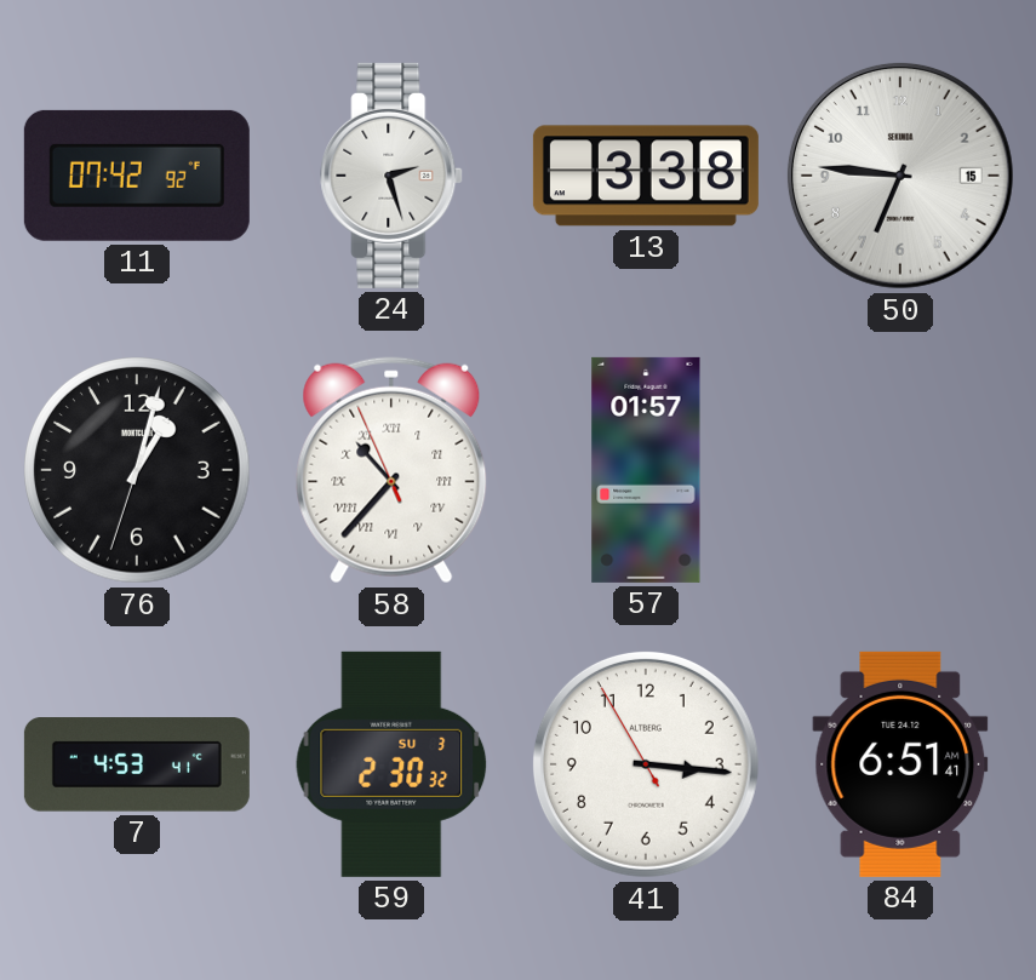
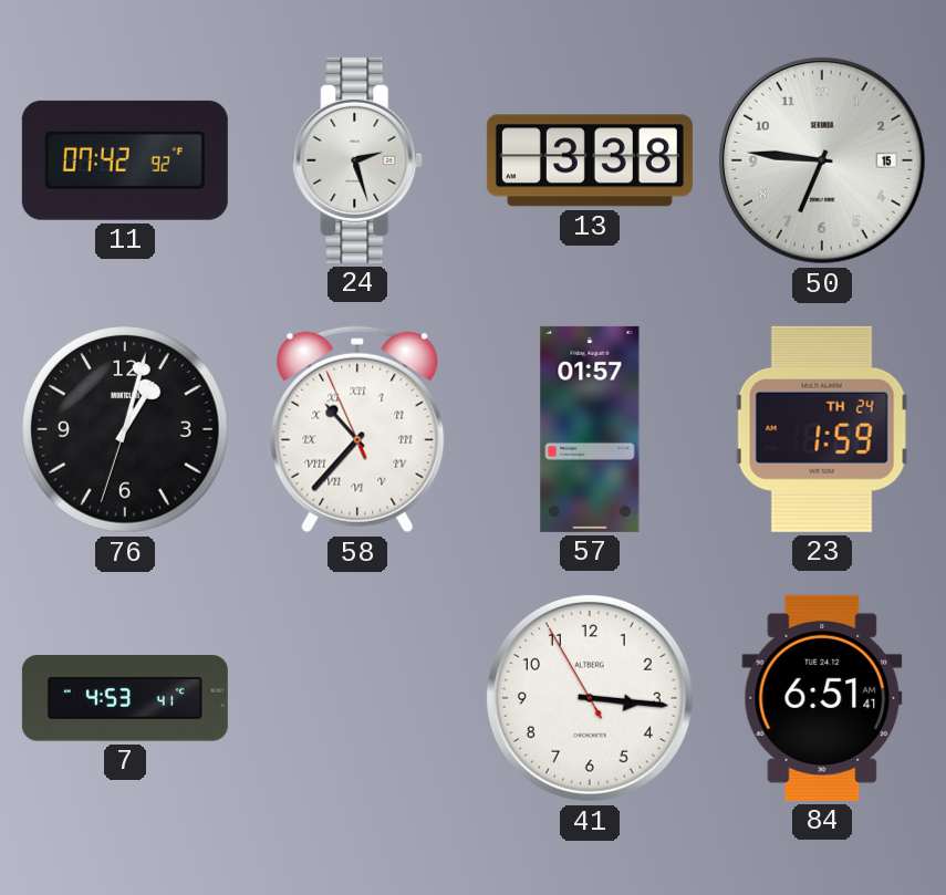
23: none -> 1:59
59: 2:30 -> none
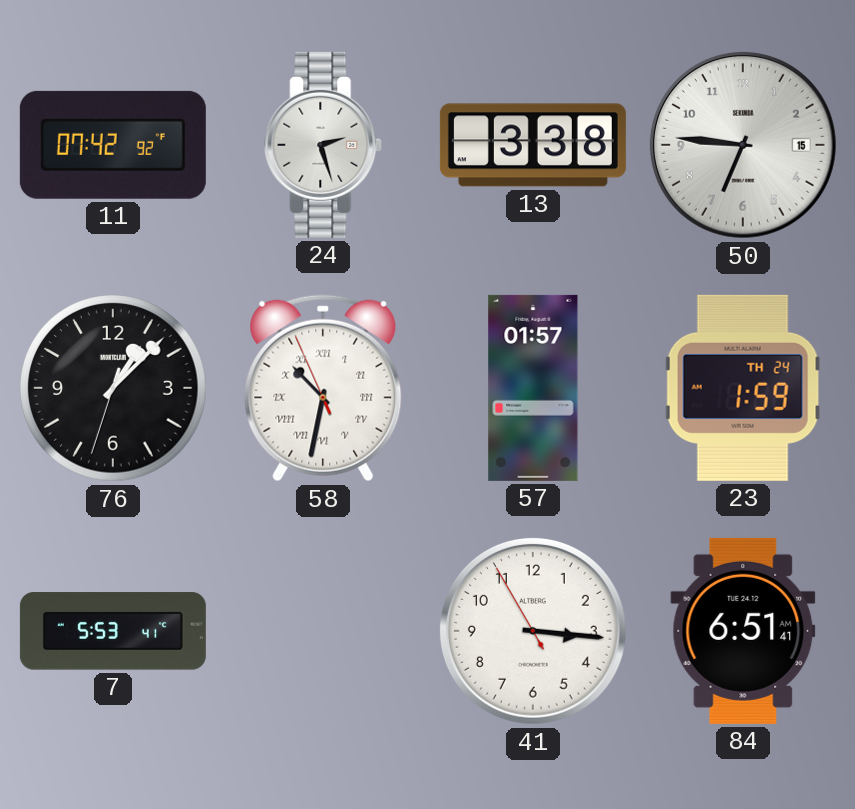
76: 1:02 -> 1:07
58: 10:36 -> 10:31
7: 4:53 -> 5:53
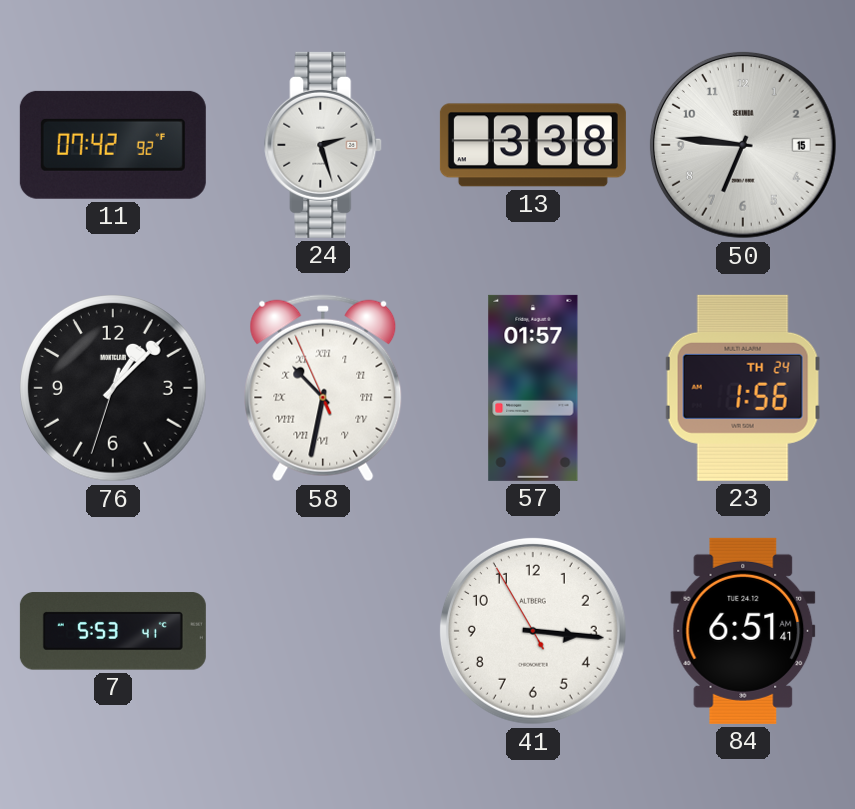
23: 1:59 -> 1:56
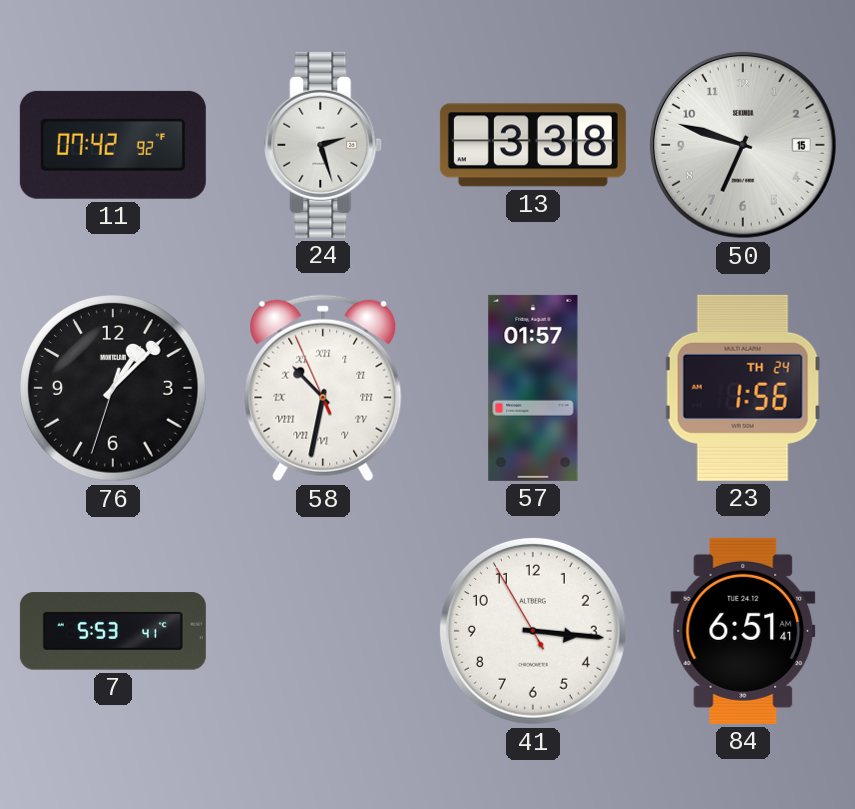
50: 6:46 -> 6:48
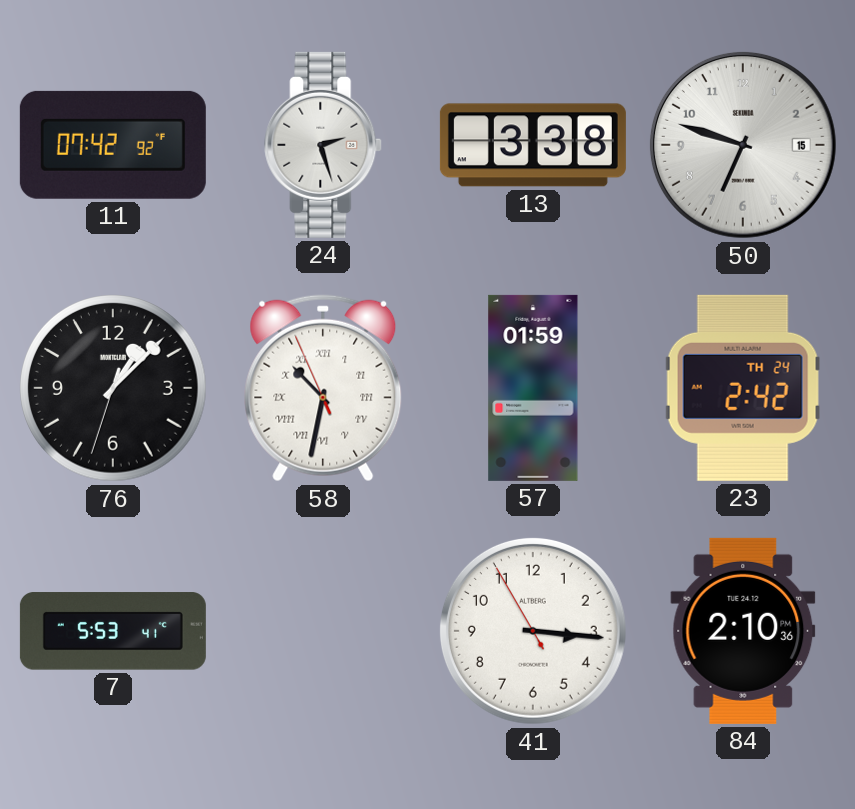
57: 01:57 -> 01:59
23: 1:56 -> 2:42
84: 6:51 -> 2:10
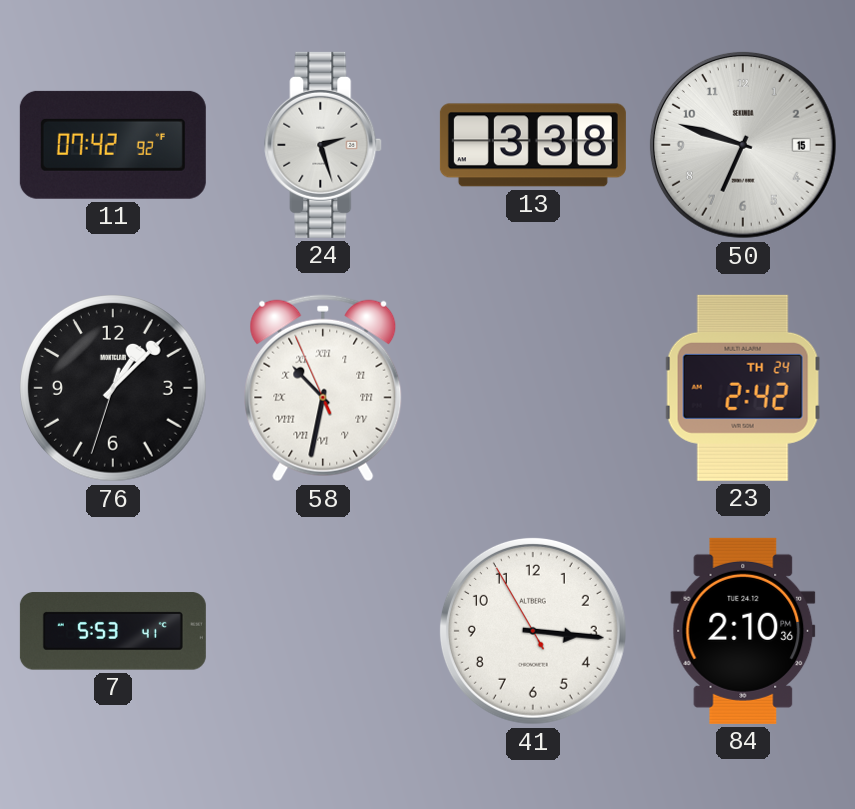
57: 01:59 -> none
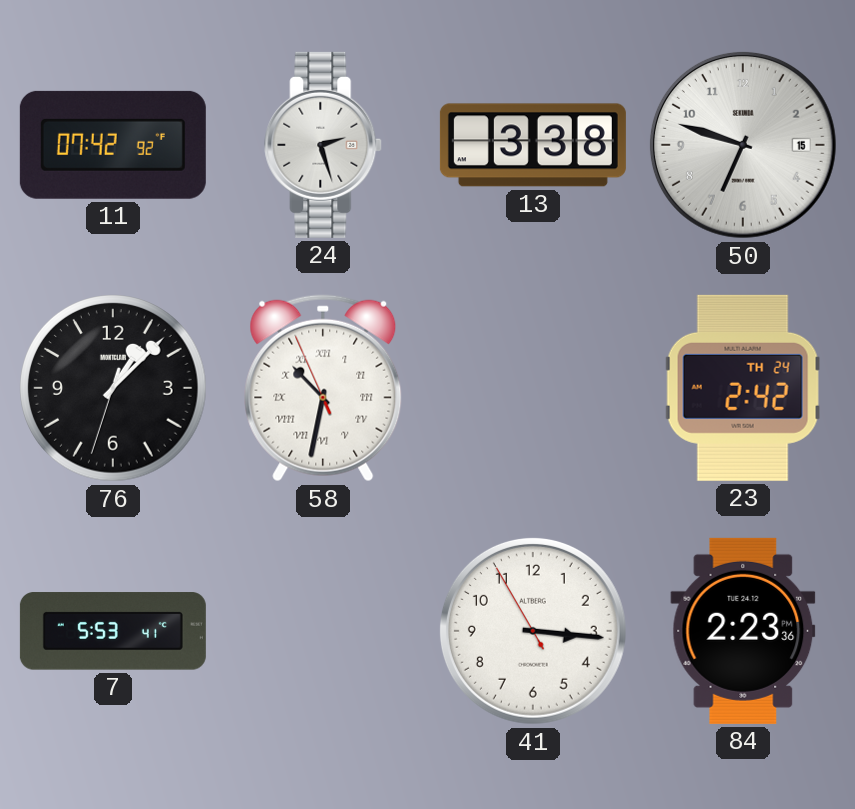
84: 2:10 -> 2:23
